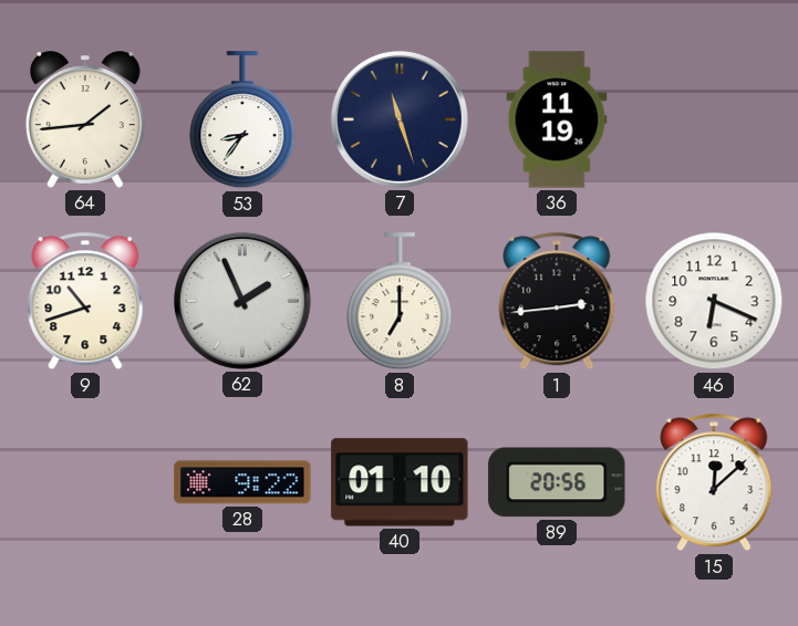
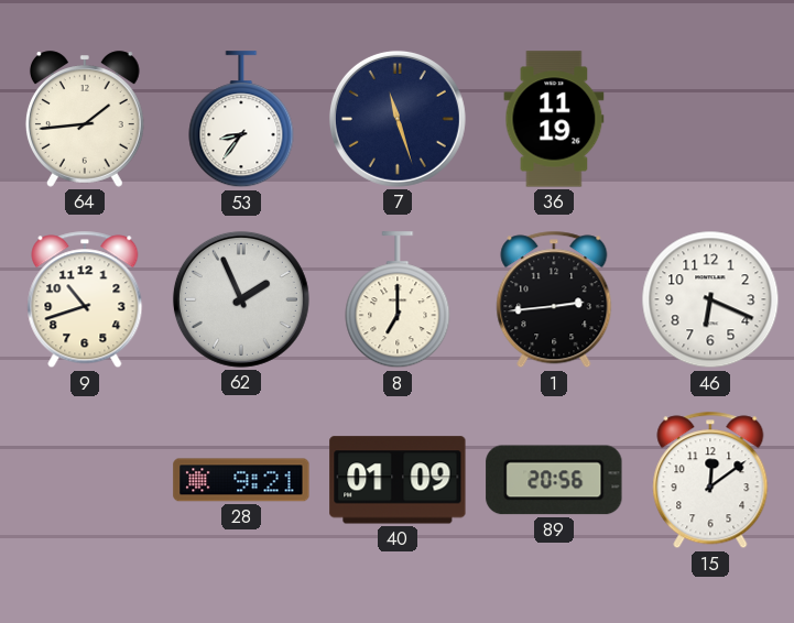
28: 9:22 -> 9:21
40: 01:10 -> 01:09
15: 12:08 -> 12:09
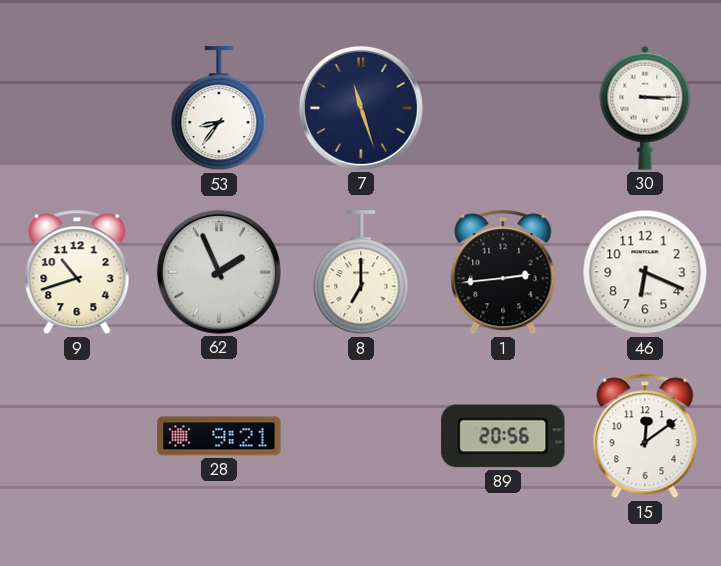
64: 1:44 -> none
36: 11:19 -> none
30: none -> 3:15
40: 01:09 -> none
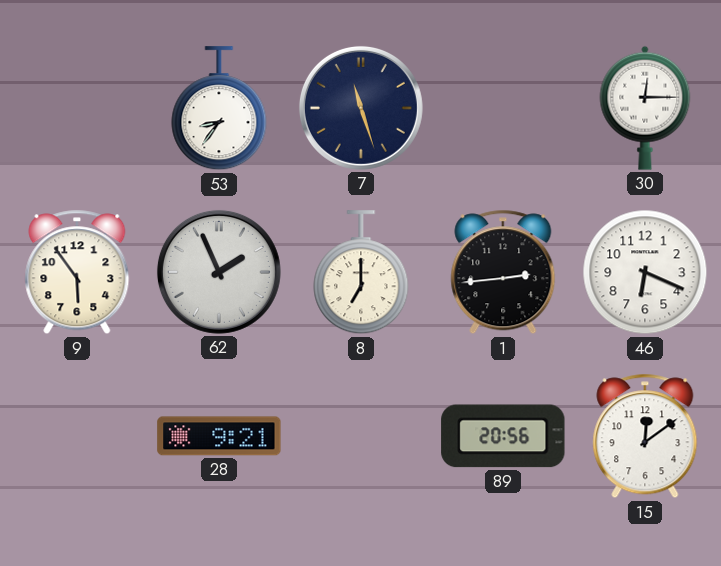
30: 3:15 -> 12:15
9: 10:42 -> 5:54
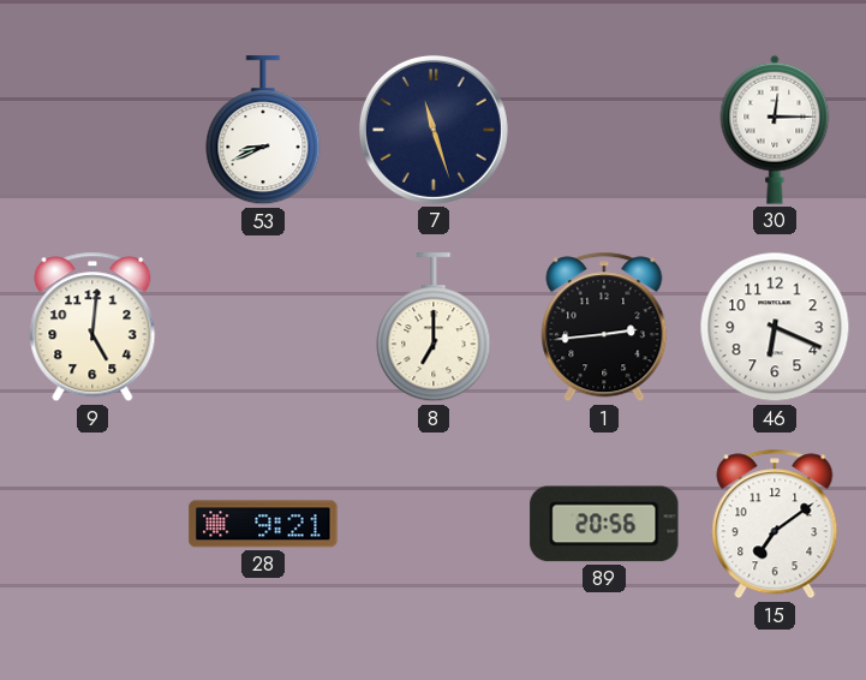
53: 8:36 -> 8:41
9: 5:54 -> 5:01
62: 1:56 -> none
15: 12:09 -> 7:09
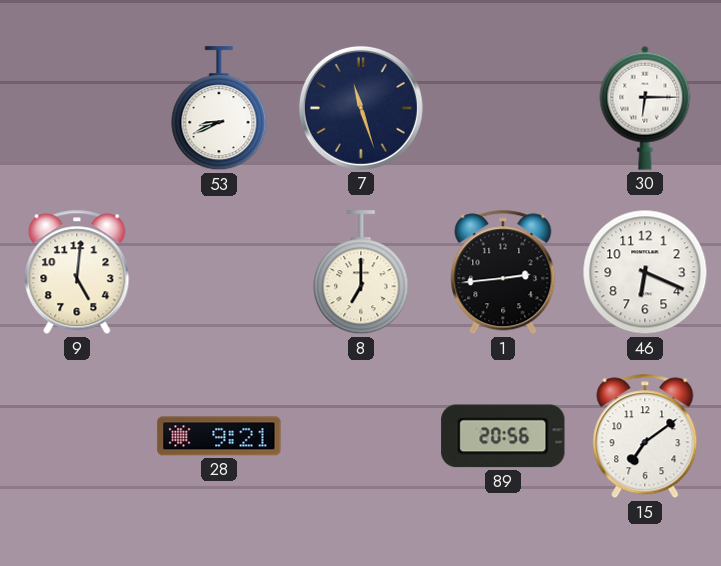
30: 12:15 -> 6:15
